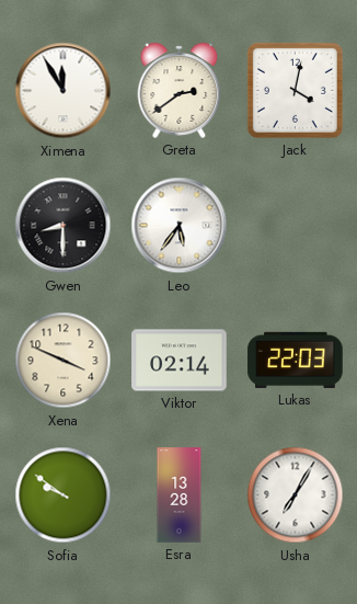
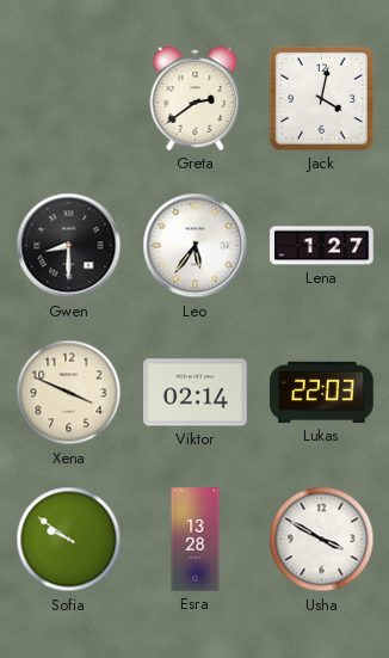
Ximena: 11:55 -> none
Lena: none -> 1:27
Usha: 7:05 -> 3:50
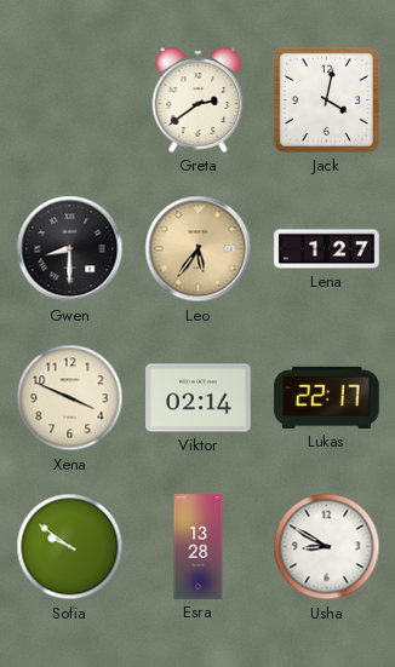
Leo dial: white -> champagne
Lukas: 22:03 -> 22:17
Usha: 3:50 -> 8:50
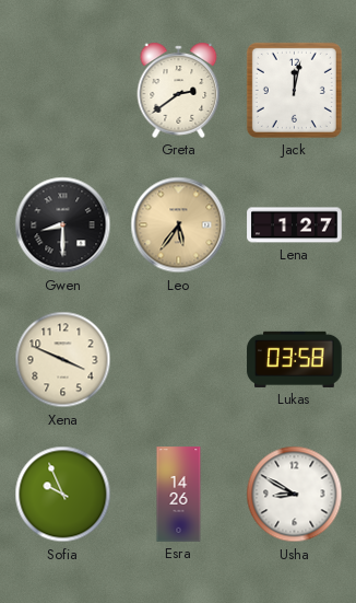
Jack: 4:02 -> 12:02
Viktor: 02:14 -> none
Lukas: 22:17 -> 03:58
Sofia: 9:51 -> 9:56
Esra: 13:28 -> 14:26
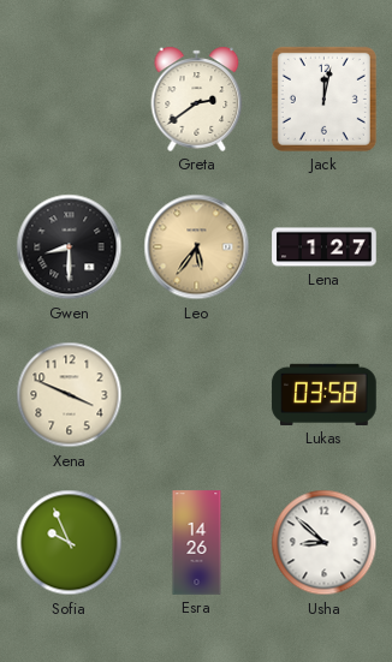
Usha: 8:50 -> 8:52
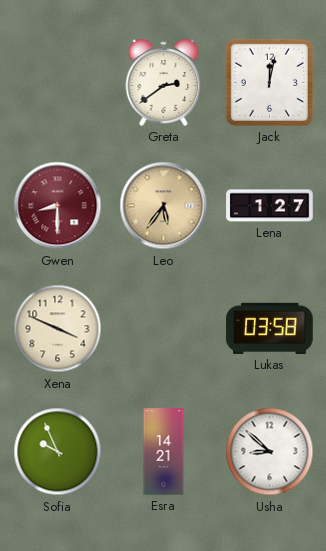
Gwen dial: black -> burgundy
Esra: 14:26 -> 14:21
